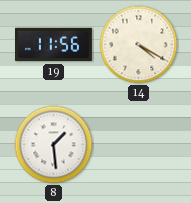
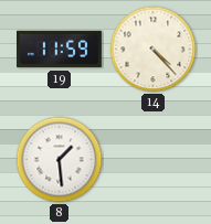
19: 11:56 -> 11:59
14: 4:20 -> 4:23
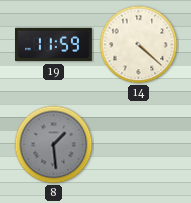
14: 4:23 -> 4:22
8 dial: white -> grey
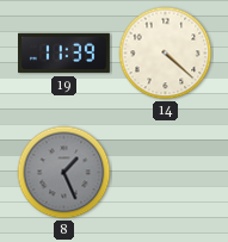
19: 11:59 -> 11:39
8: 1:29 -> 1:26
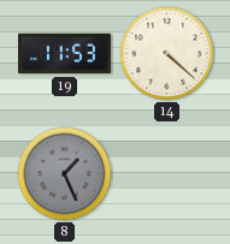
19: 11:39 -> 11:53
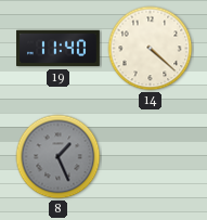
19: 11:53 -> 11:40
